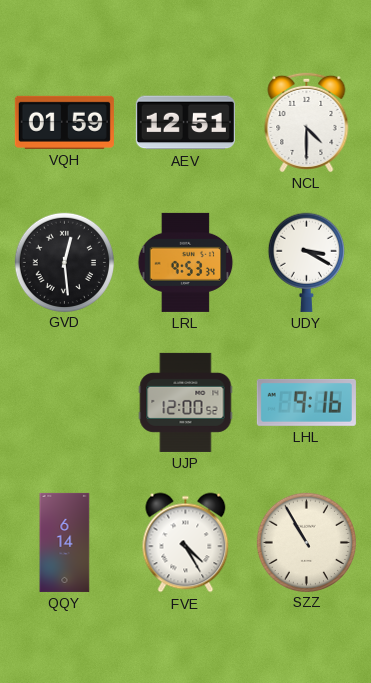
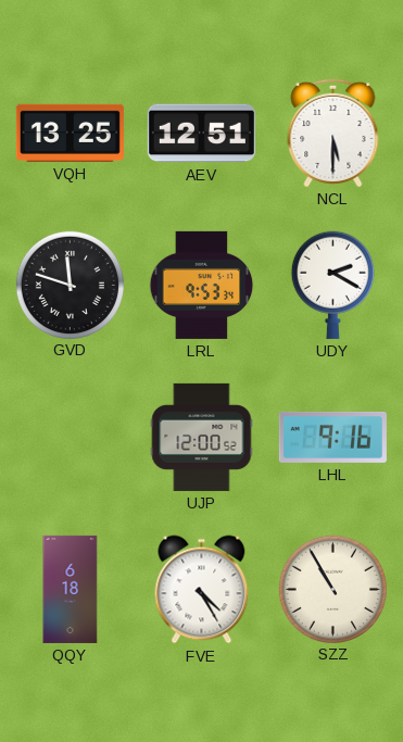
VQH: 01:59 -> 13:25
NCL: 4:30 -> 5:30
GVD: 12:29 -> 11:48
UDY: 3:20 -> 2:20
QQY: 6:14 -> 6:18
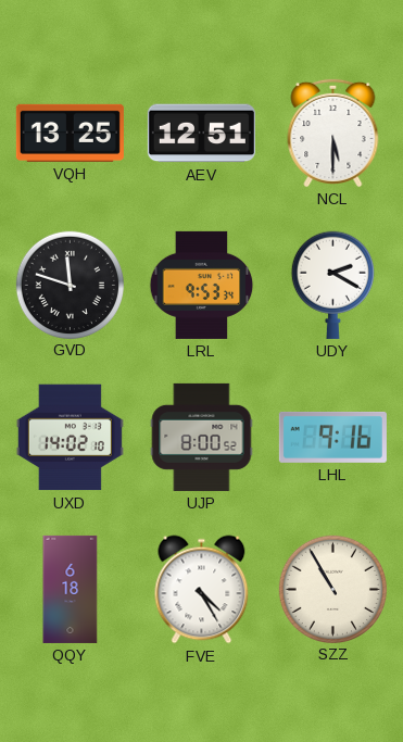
UXD: none -> 14:02
UJP: 12:00 -> 8:00
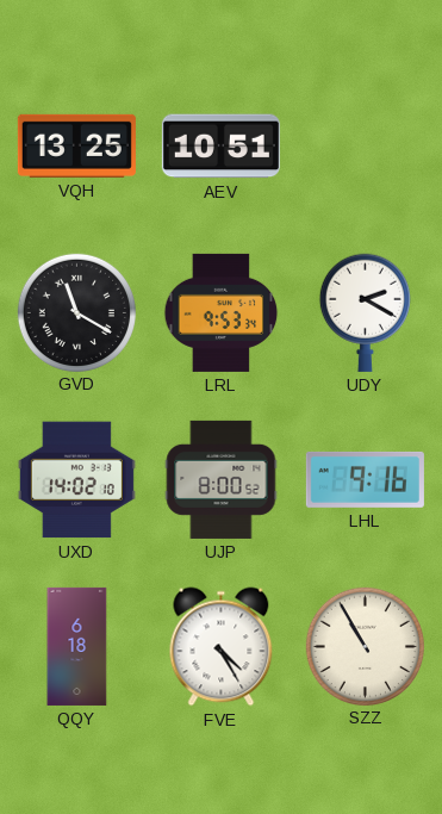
AEV: 12:51 -> 10:51
NCL: 5:30 -> none
GVD: 11:48 -> 11:20
